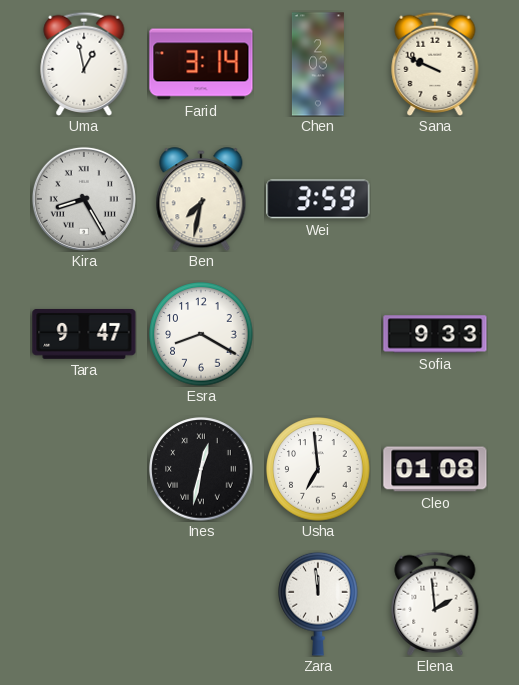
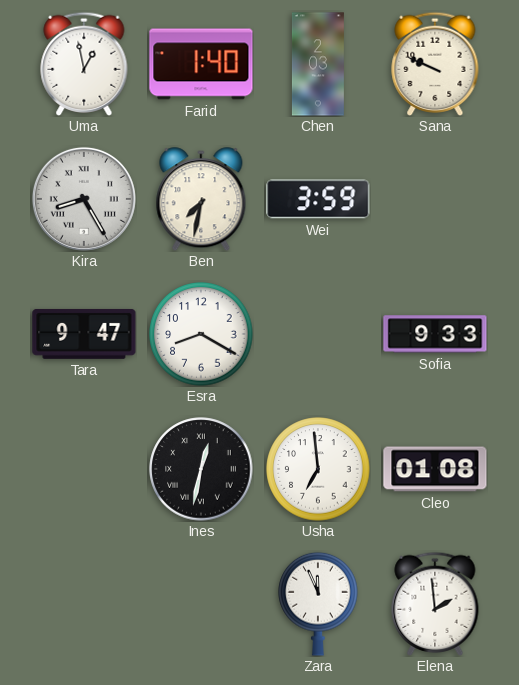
Farid: 3:14 -> 1:40
Zara: 11:59 -> 11:56
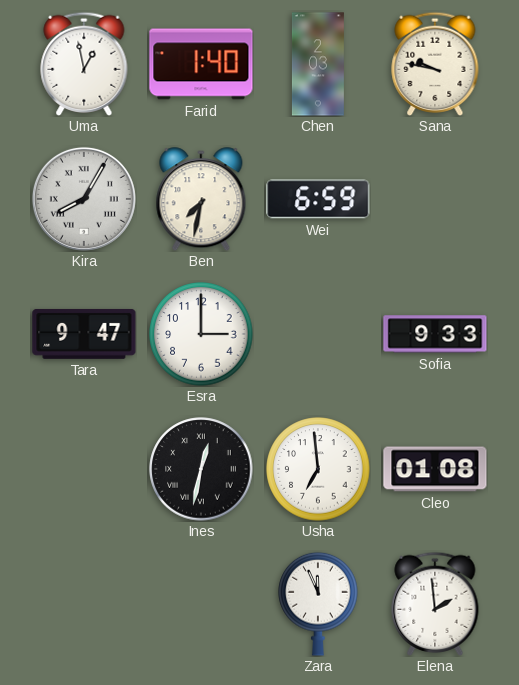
Sana: 9:49 -> 9:47
Kira: 8:25 -> 8:05
Wei: 3:59 -> 6:59
Esra: 8:20 -> 3:00
